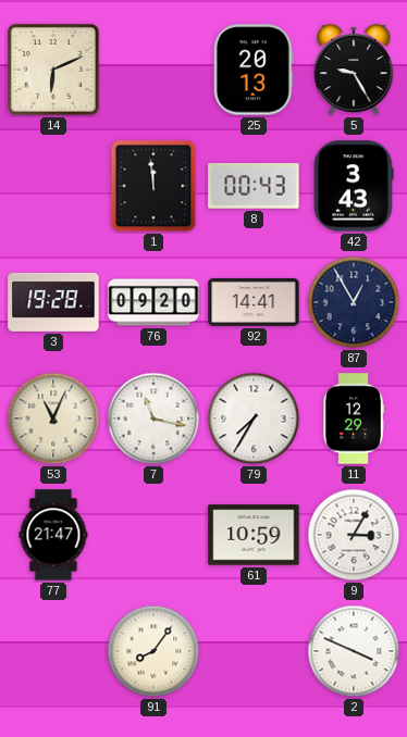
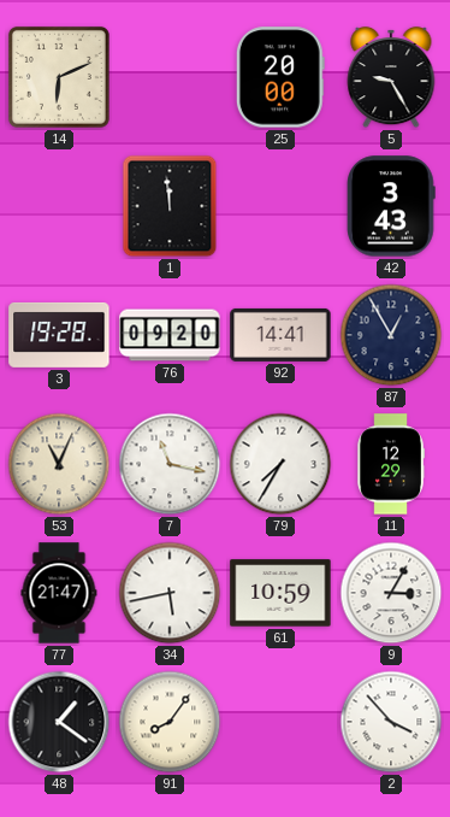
25: 20:13 -> 20:00
8: 00:43 -> none
34: none -> 5:43
48: none -> 1:21
2: 3:49 -> 3:53
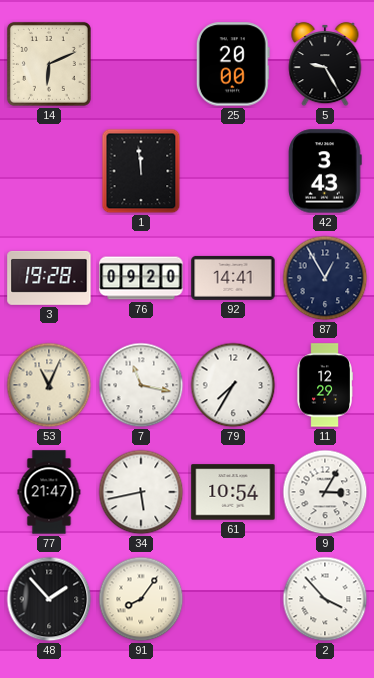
61: 10:59 -> 10:54
48: 1:21 -> 1:53
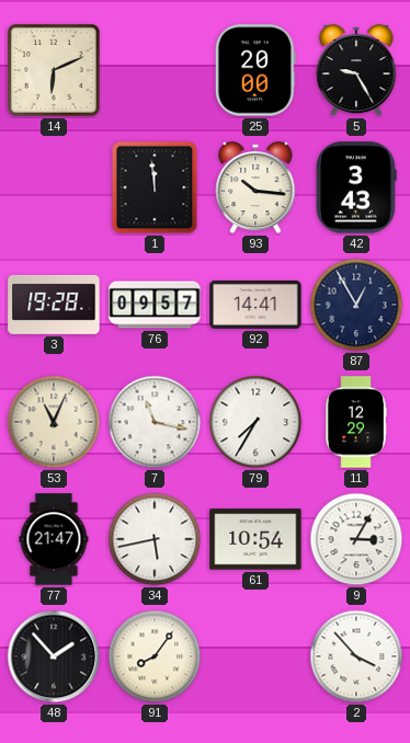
93: none -> 10:16
76: 09:20 -> 09:57
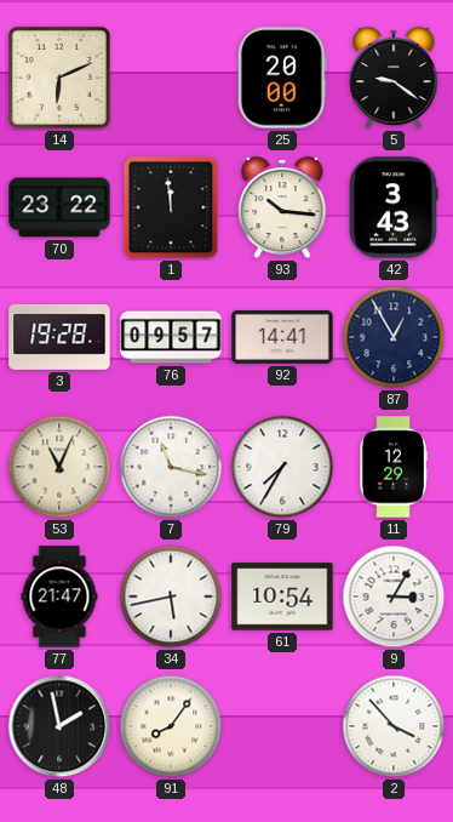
5: 9:25 -> 9:21
70: none -> 23:22
48: 1:53 -> 1:58
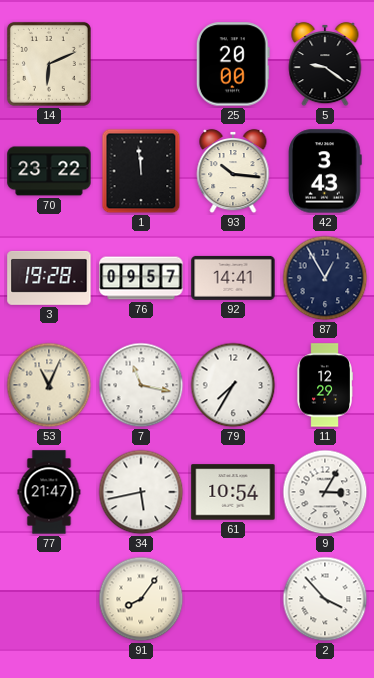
48: 1:58 -> none
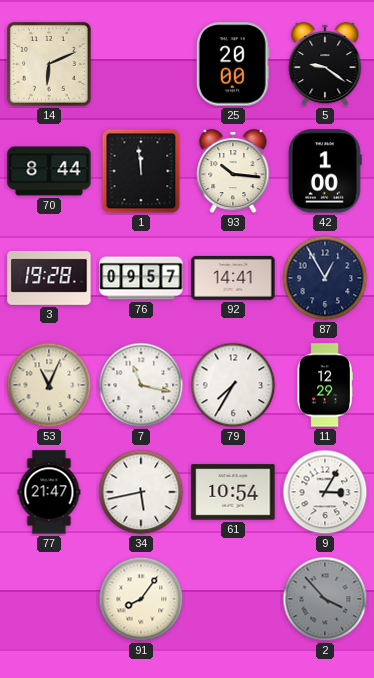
70: 23:22 -> 8:44
42: 3:43 -> 1:00
2 dial: white -> grey
